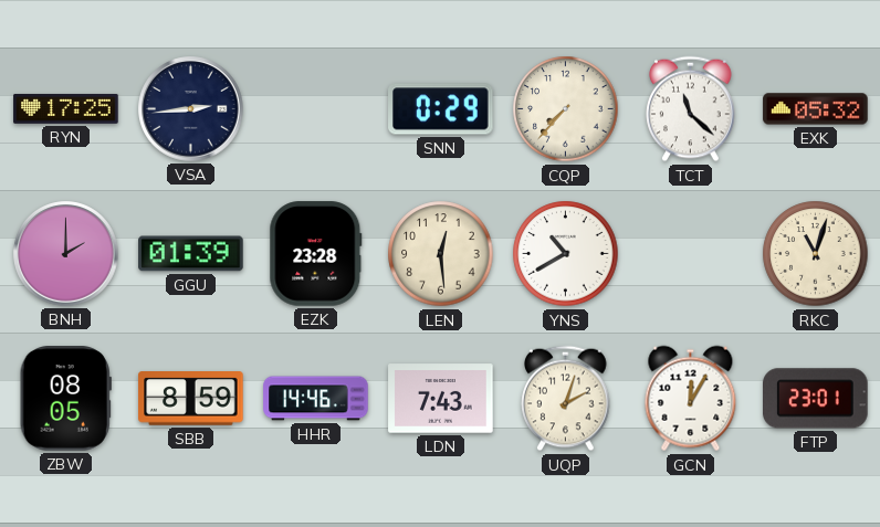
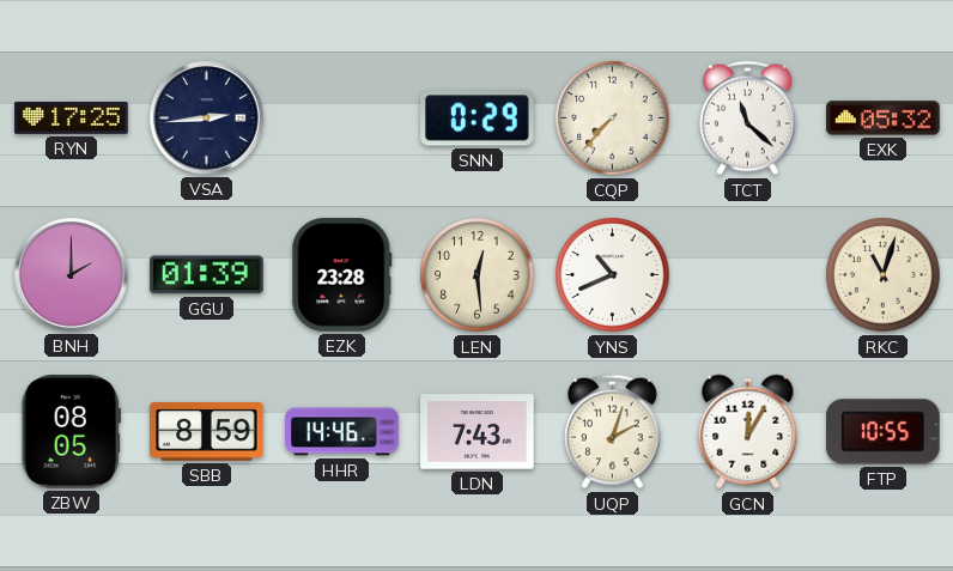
YNS: 10:40 -> 10:41
FTP: 23:01 -> 10:55
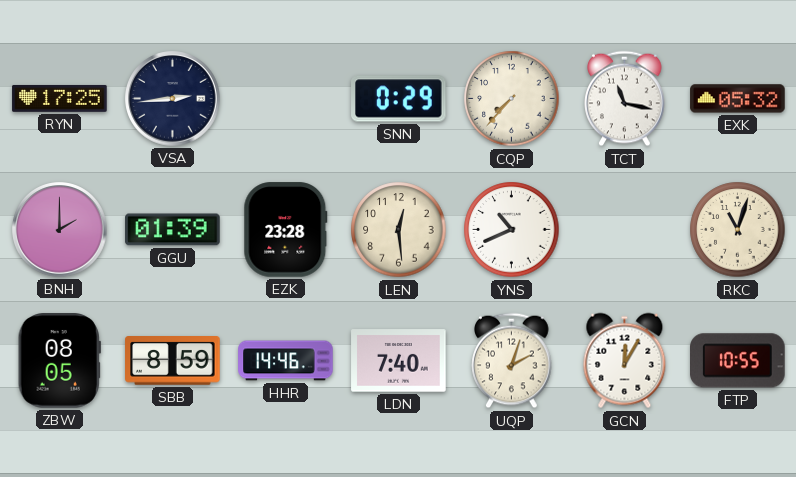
TCT: 11:22 -> 11:17
LDN: 7:43 -> 7:40
